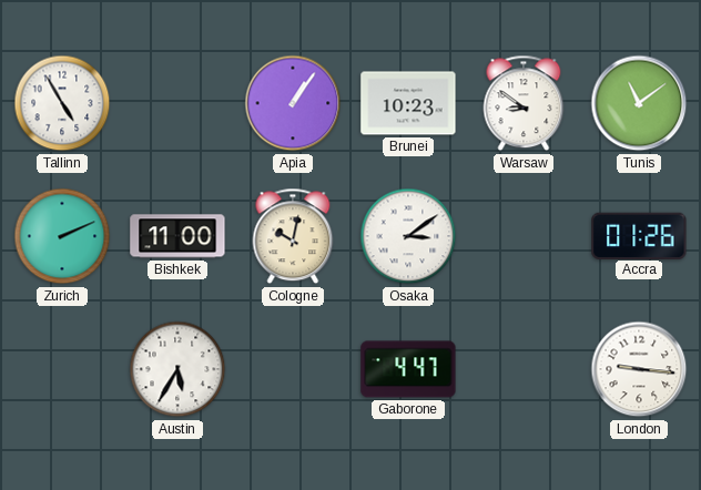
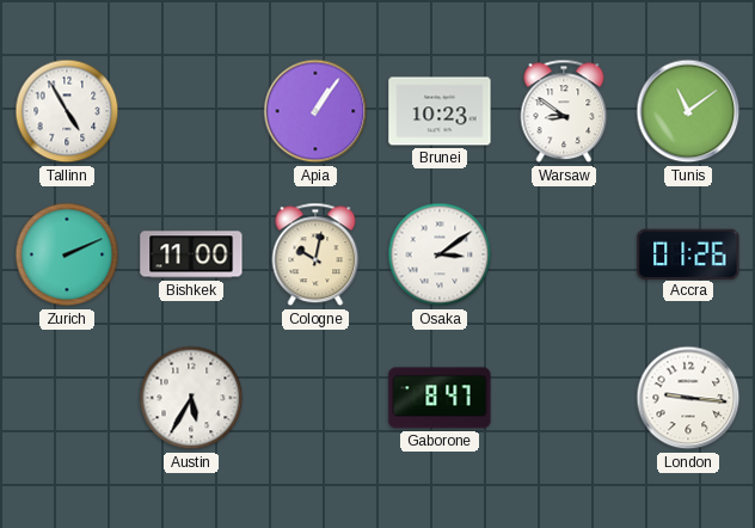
Gaborone: 4:47 -> 8:47
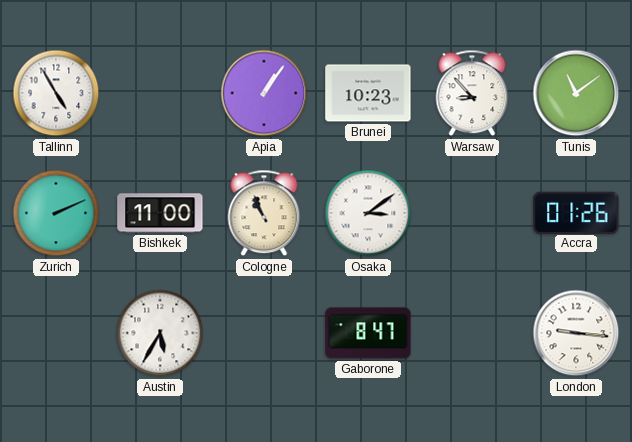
Warsaw: 8:51 -> 8:53
Cologne: 10:02 -> 10:56
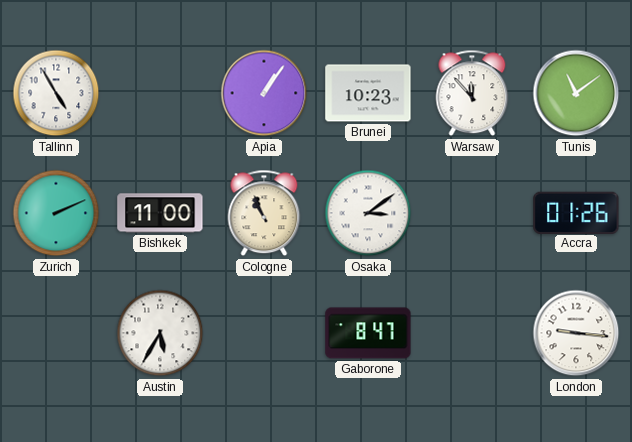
Warsaw: 8:53 -> 11:53
